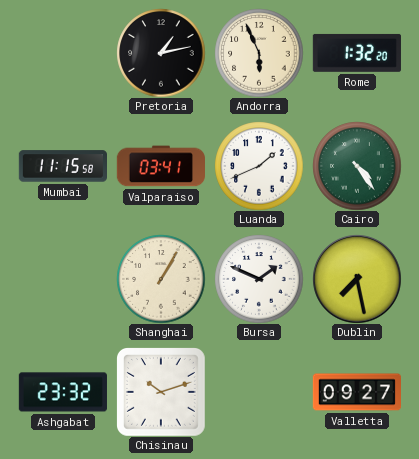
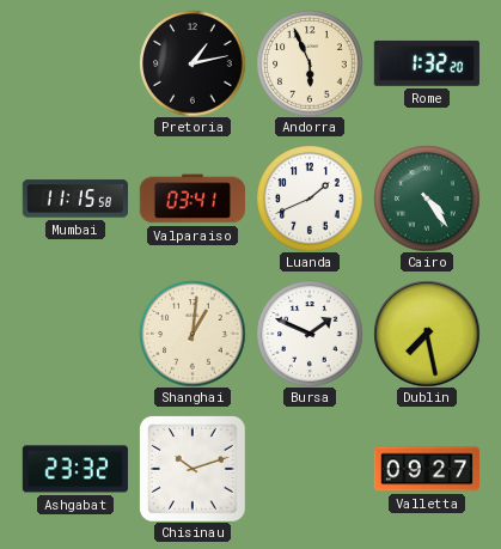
Shanghai: 1:05 -> 1:01
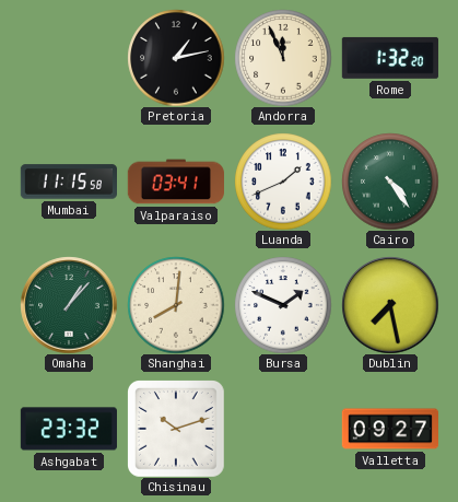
Andorra: 5:56 -> 11:56
Omaha: none -> 1:07
Shanghai: 1:01 -> 8:01
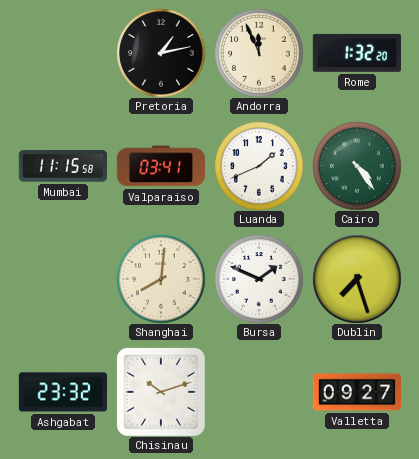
Omaha: 1:07 -> none
Dublin: 7:28 -> 7:27
